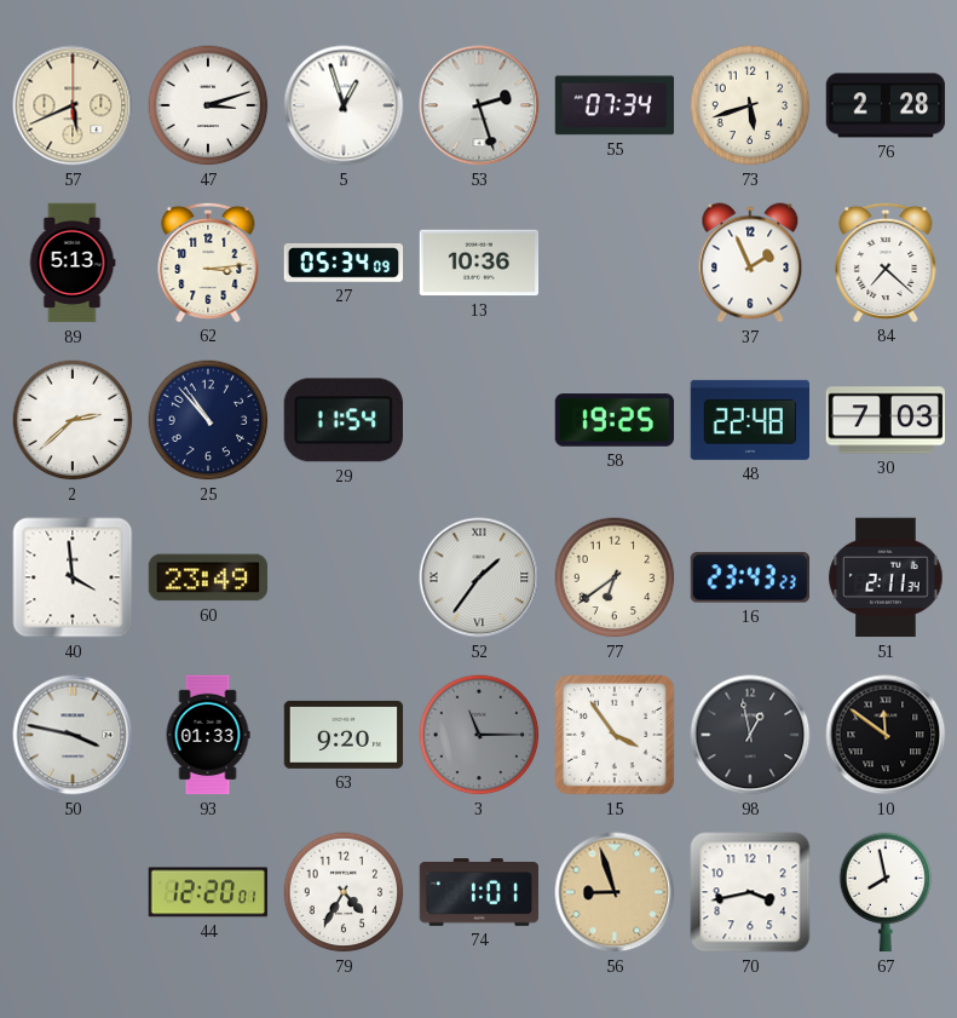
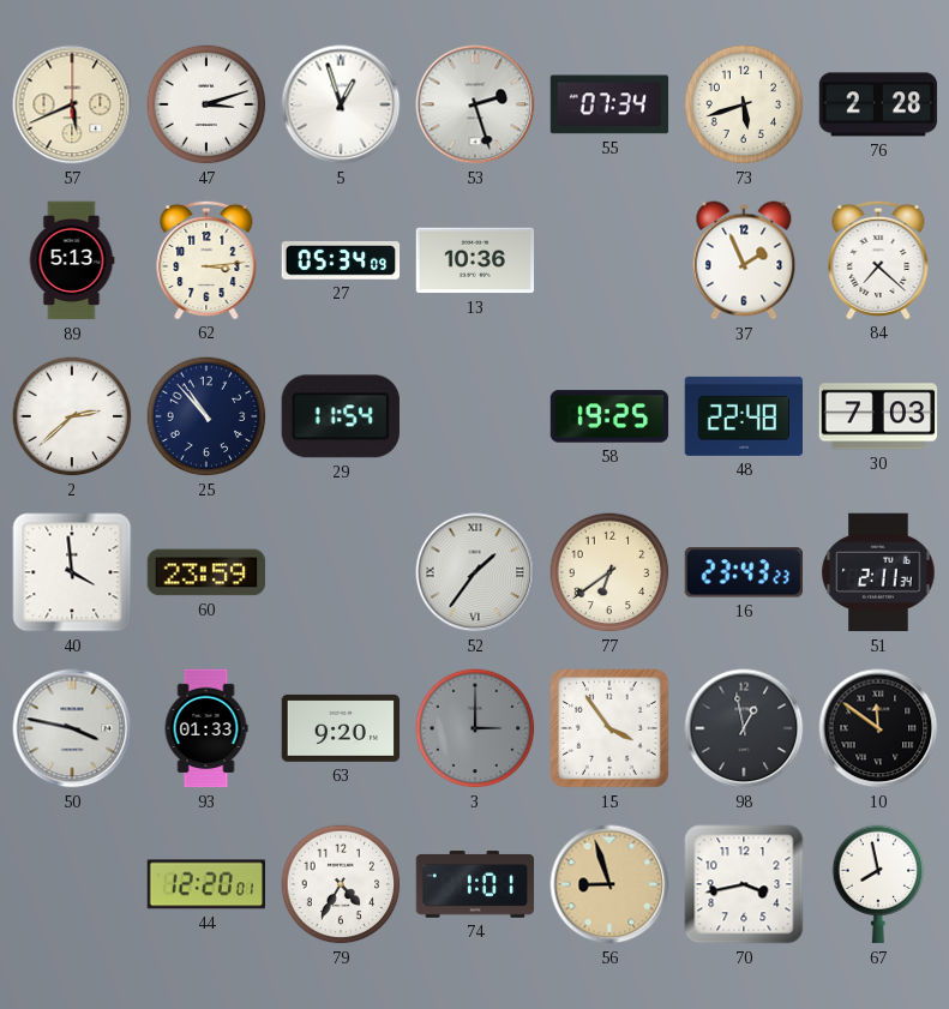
60: 23:49 -> 23:59
3: 11:15 -> 3:00
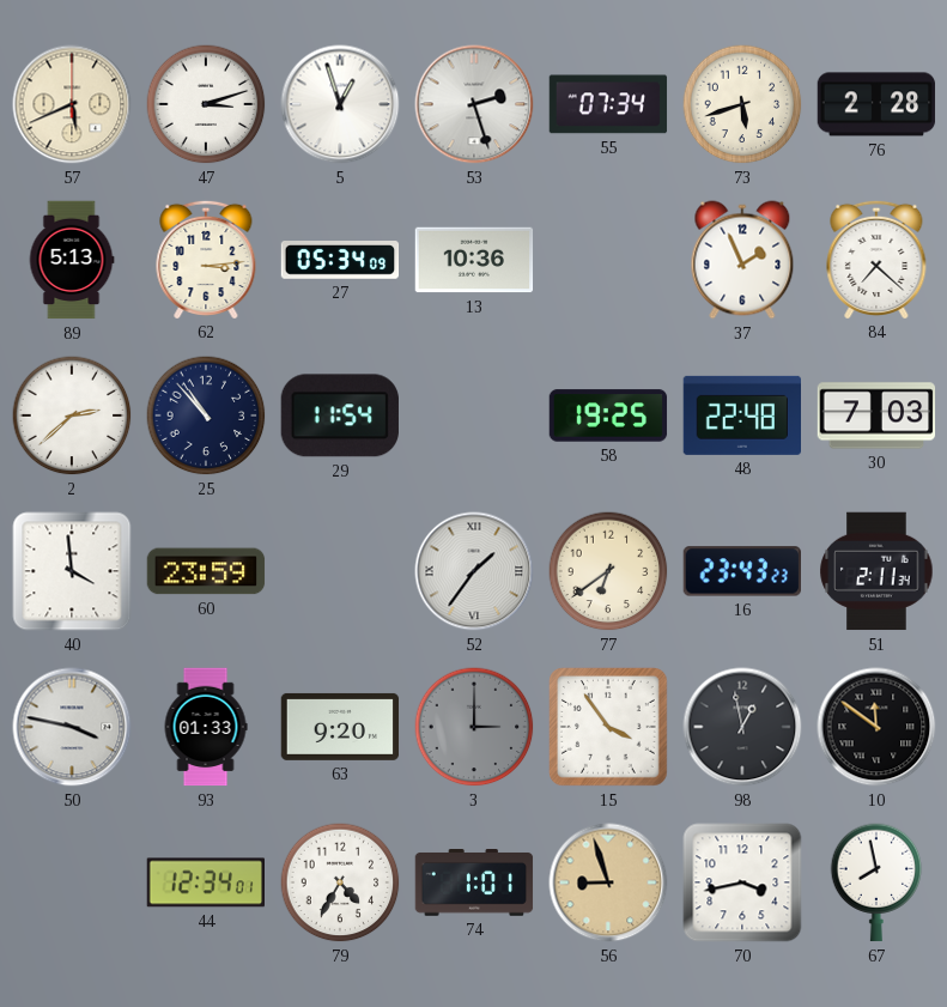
44: 12:20 -> 12:34
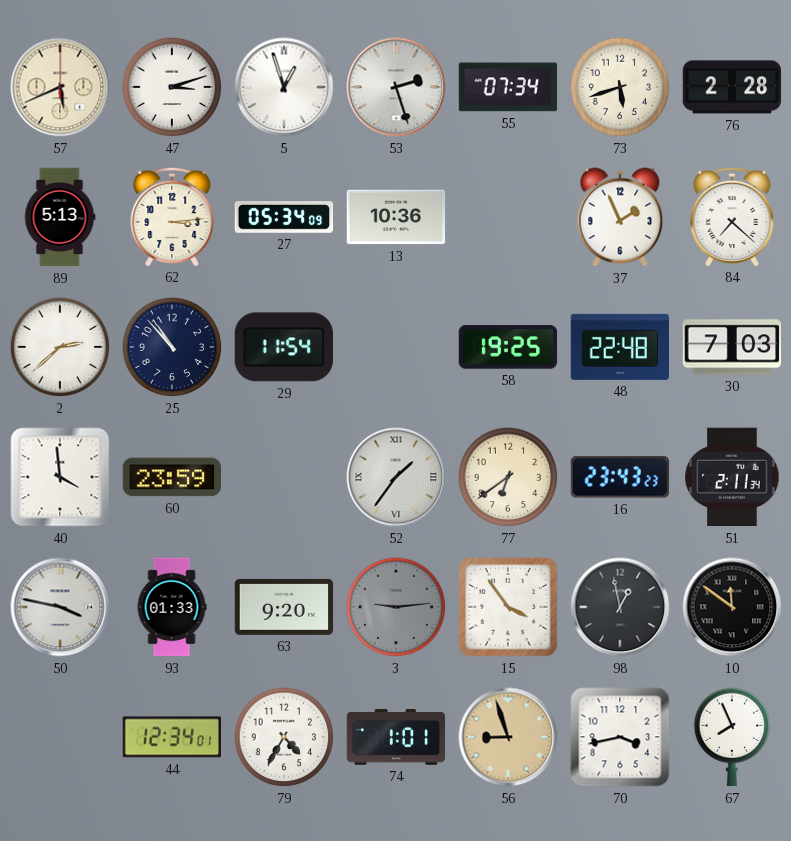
3: 3:00 -> 9:14
67: 7:58 -> 7:56
